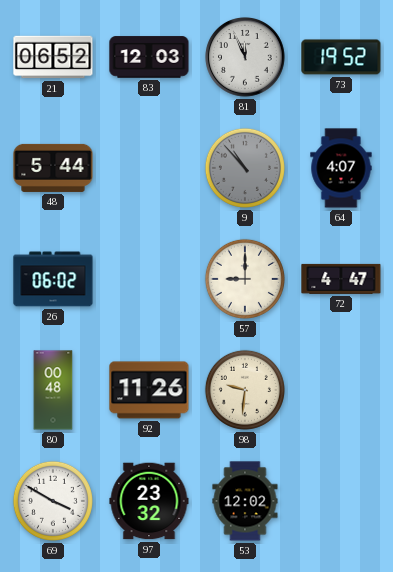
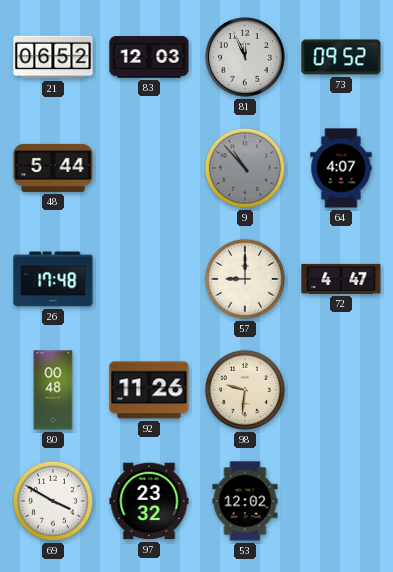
73: 19:52 -> 09:52
26: 06:02 -> 17:48
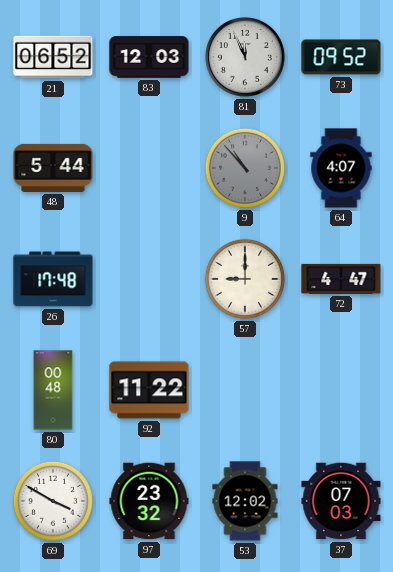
92: 11:26 -> 11:22
98: 9:31 -> none
37: none -> 07:03
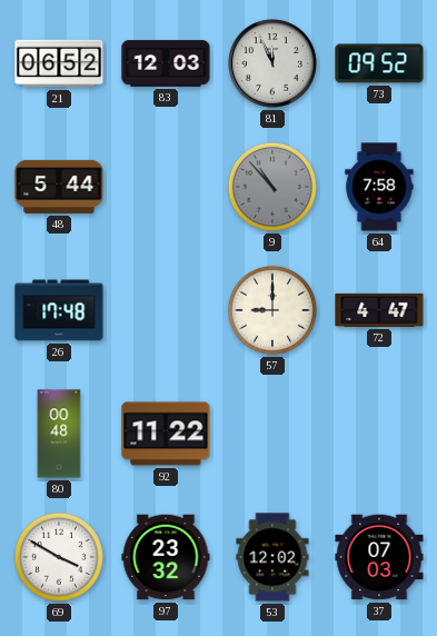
64: 4:07 -> 7:58
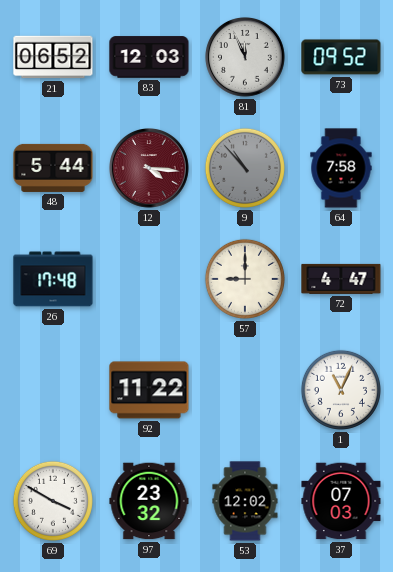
12: none -> 4:16
80: 00:48 -> none
1: none -> 11:04
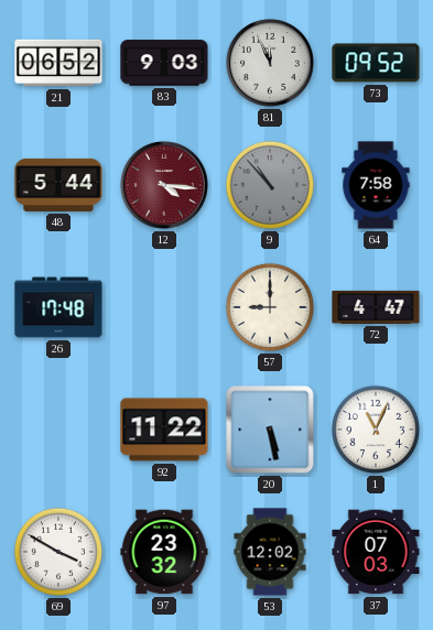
83: 12:03 -> 9:03
20: none -> 5:28
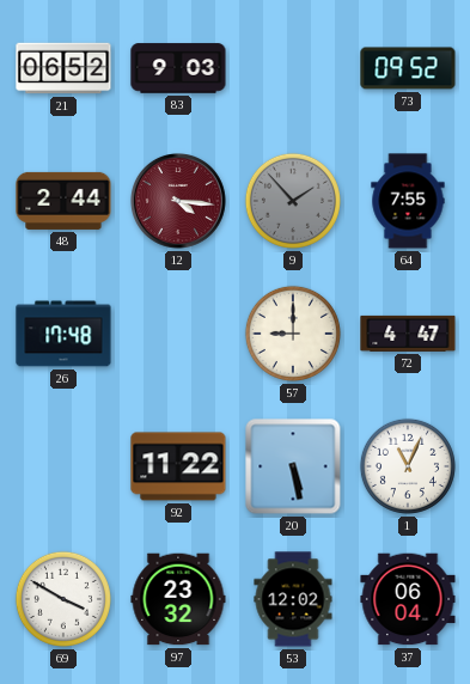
81: 11:56 -> none
48: 5:44 -> 2:44
9: 10:53 -> 1:53
64: 7:58 -> 7:55
37: 07:03 -> 06:04
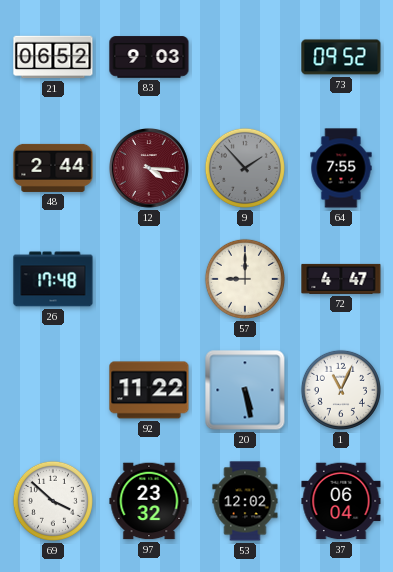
69: 3:50 -> 3:52
